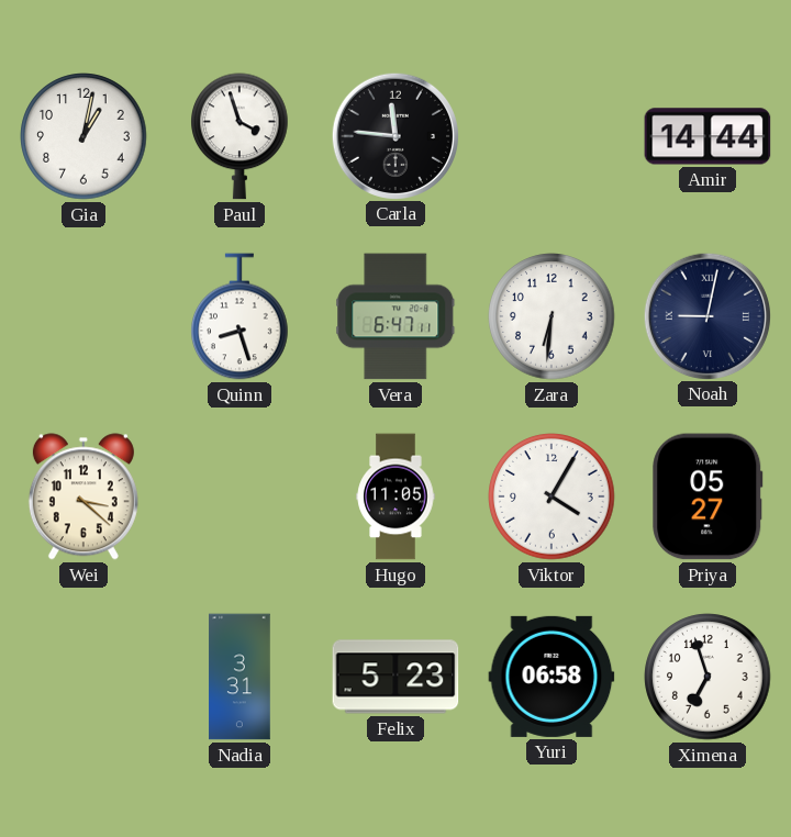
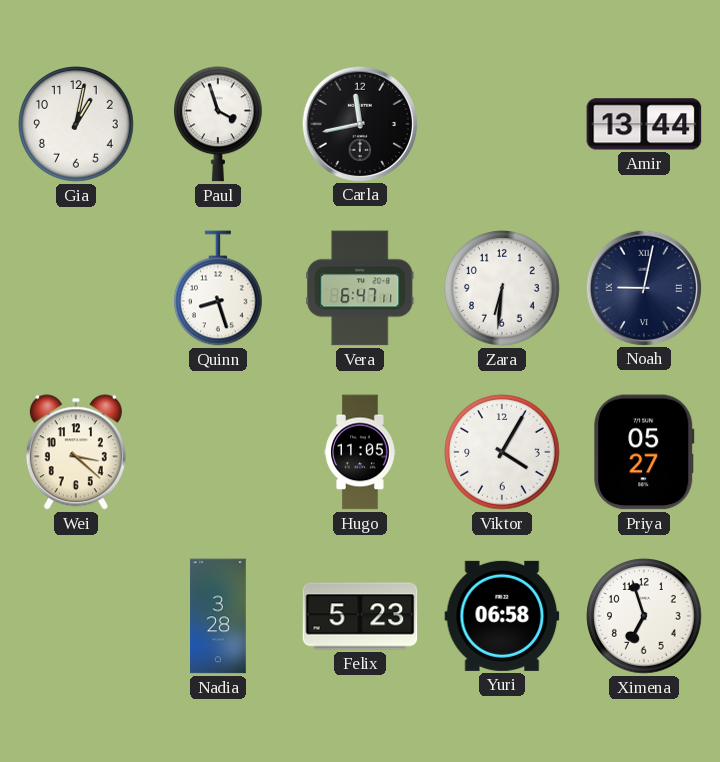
Carla: 11:46 -> 11:43
Amir: 14:44 -> 13:44
Nadia: 3:31 -> 3:28
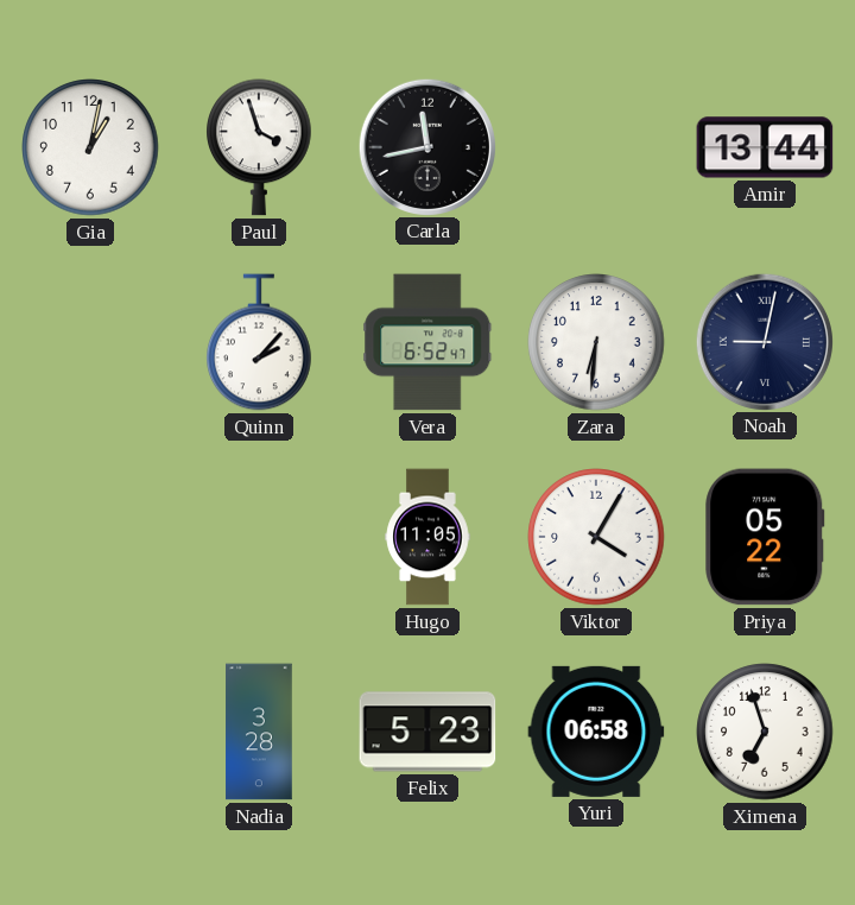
Quinn: 8:27 -> 2:07
Vera: 6:47 -> 6:52
Wei: 3:22 -> none
Priya: 05:27 -> 05:22
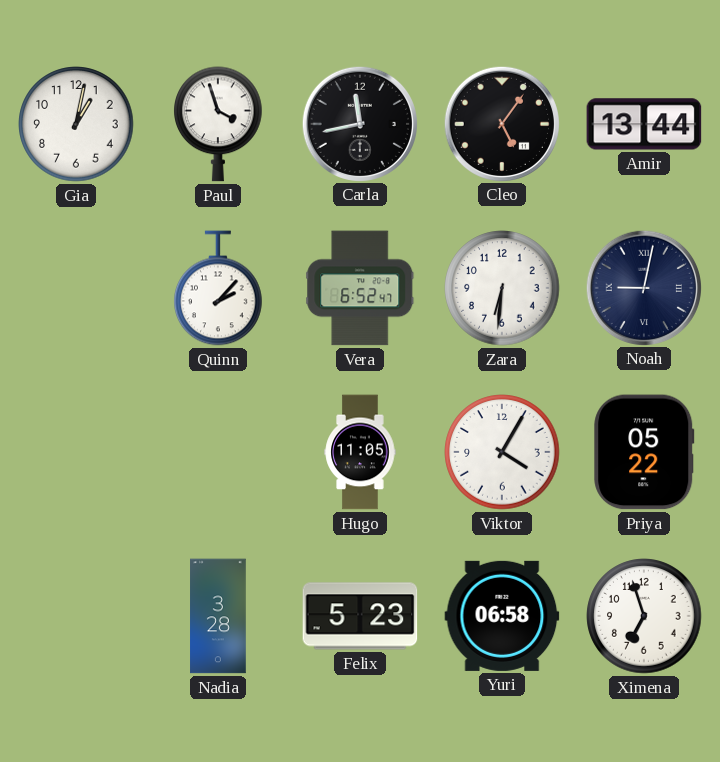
Cleo: none -> 5:06
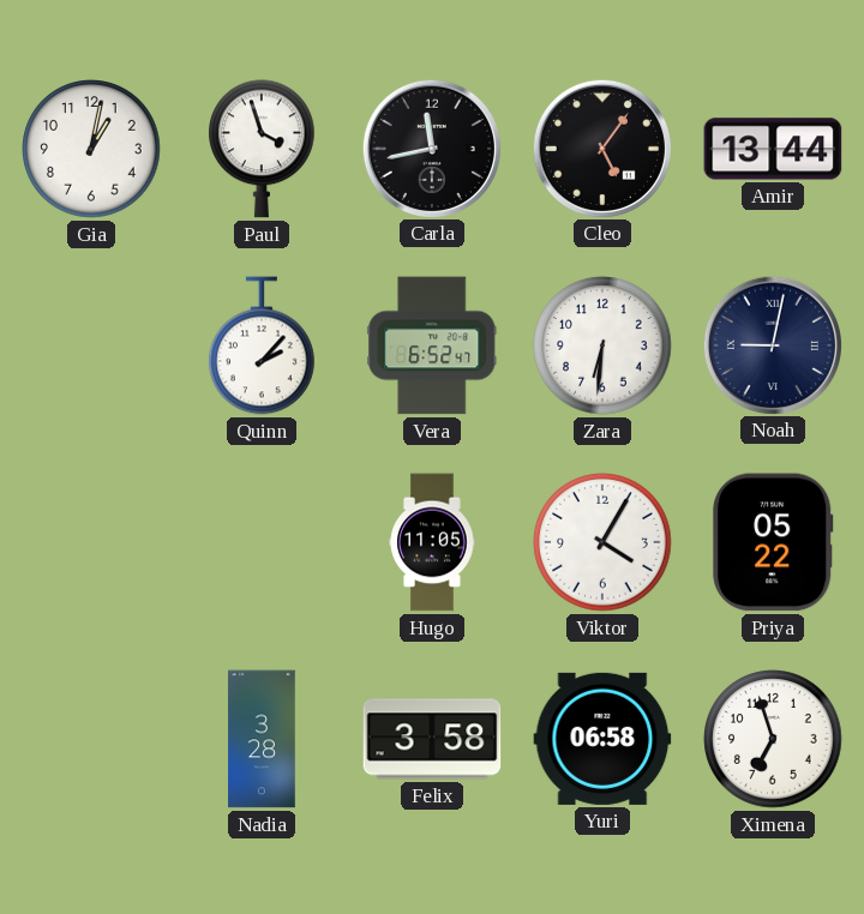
Felix: 5:23 -> 3:58
